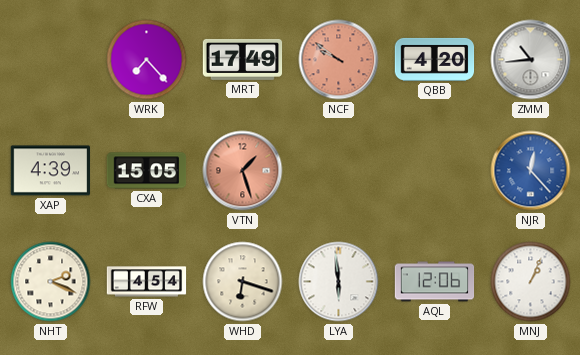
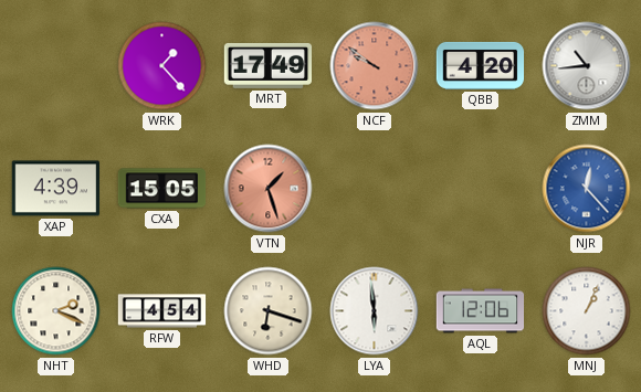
WRK: 7:23 -> 1:23
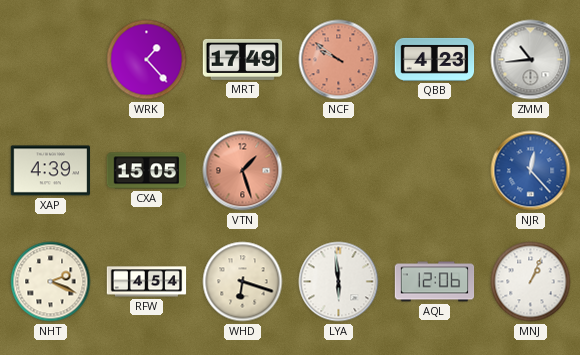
QBB: 4:20 -> 4:23
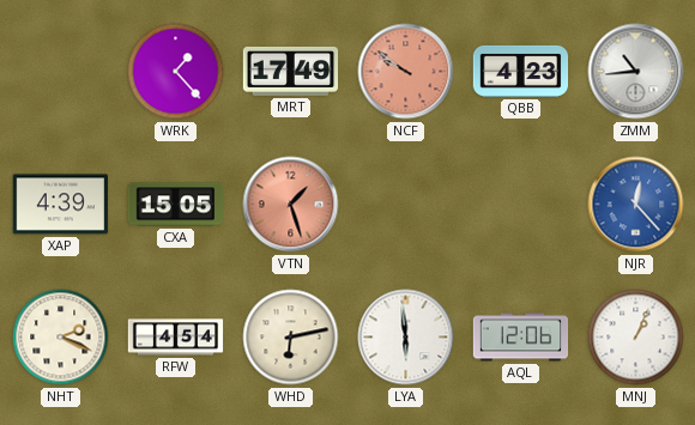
WHD: 6:18 -> 6:13
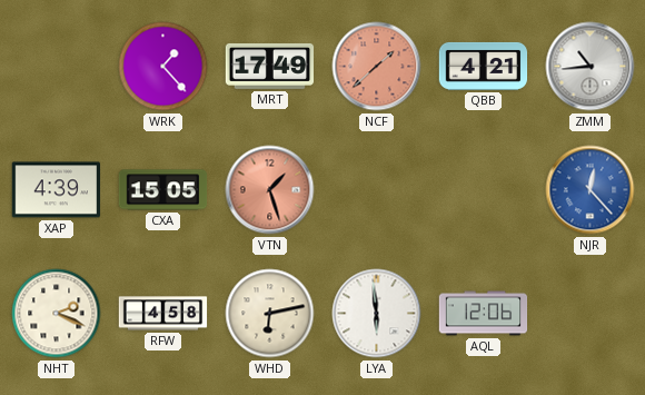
NCF: 9:51 -> 1:38
QBB: 4:23 -> 4:21
RFW: 4:54 -> 4:58
MNJ: 1:04 -> none
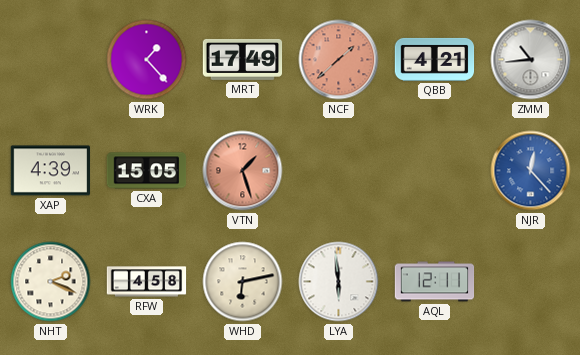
AQL: 12:06 -> 12:11
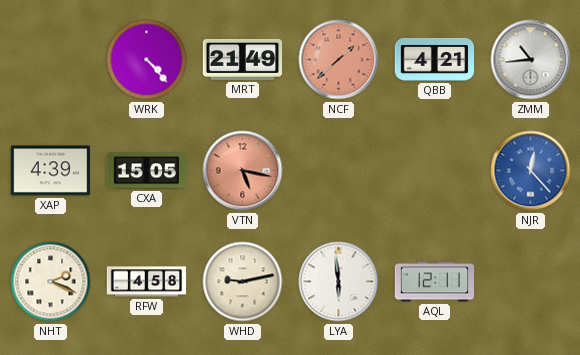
WRK: 1:23 -> 4:23
MRT: 17:49 -> 21:49
VTN: 1:27 -> 5:17
WHD: 6:13 -> 9:13
